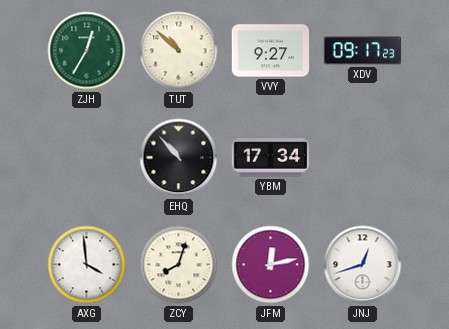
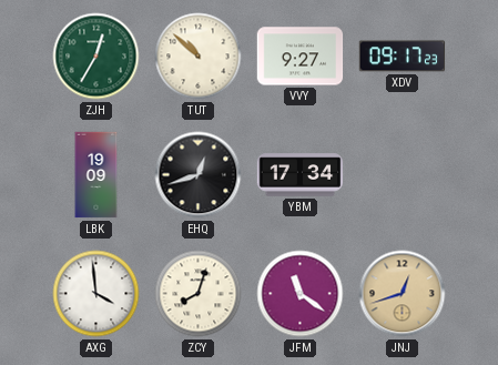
LBK: none -> 19:09
EHQ: 10:53 -> 12:42
JFM: 12:13 -> 11:21
JNJ dial: white -> champagne
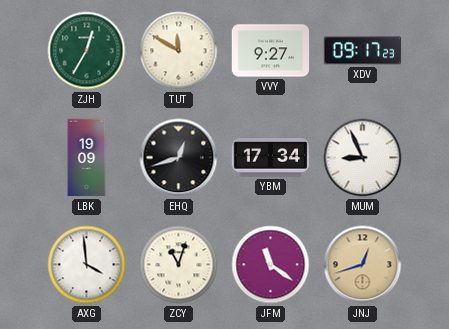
TUT: 10:52 -> 11:50
MUM: none -> 8:56
ZCY: 8:03 -> 11:03
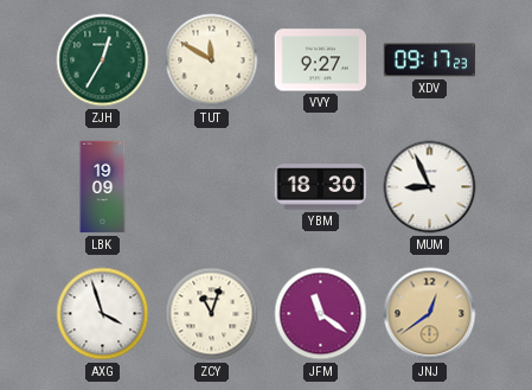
EHQ: 12:42 -> none
YBM: 17:34 -> 18:30
AXG: 3:59 -> 3:57
JNJ: 12:42 -> 12:39
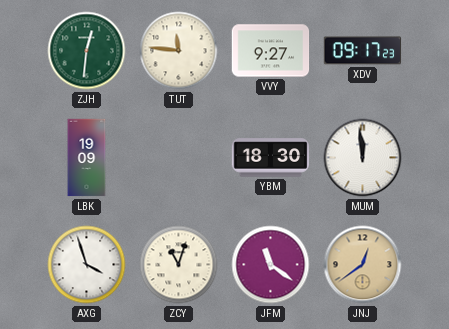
ZJH: 12:35 -> 12:31
TUT: 11:50 -> 11:46
MUM: 8:56 -> 11:59
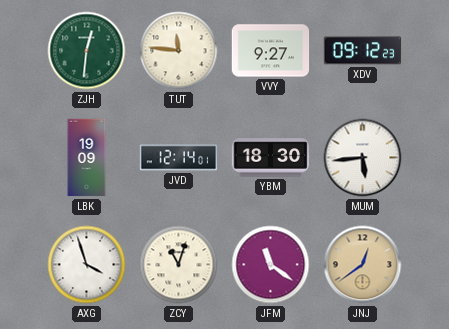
XDV: 09:17 -> 09:12
JVD: none -> 12:14
MUM: 11:59 -> 5:44
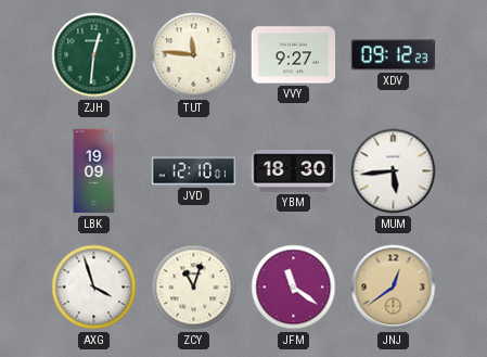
JVD: 12:14 -> 12:10
